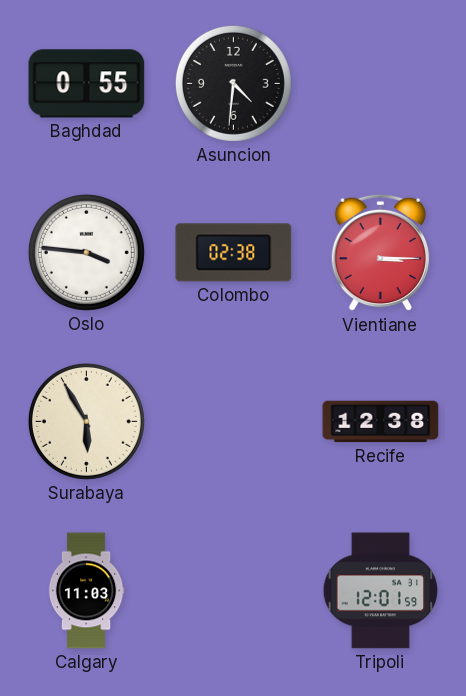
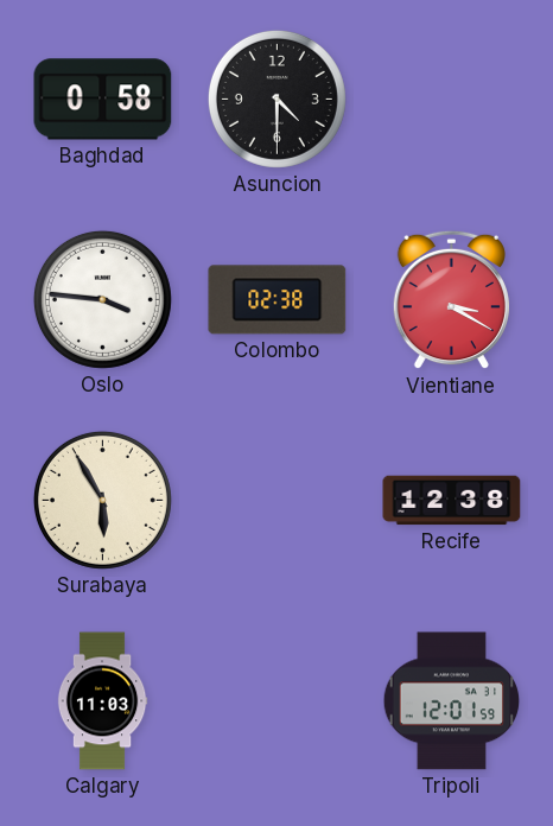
Baghdad: 0:55 -> 0:58
Asuncion: 4:31 -> 4:30
Vientiane: 3:15 -> 3:20
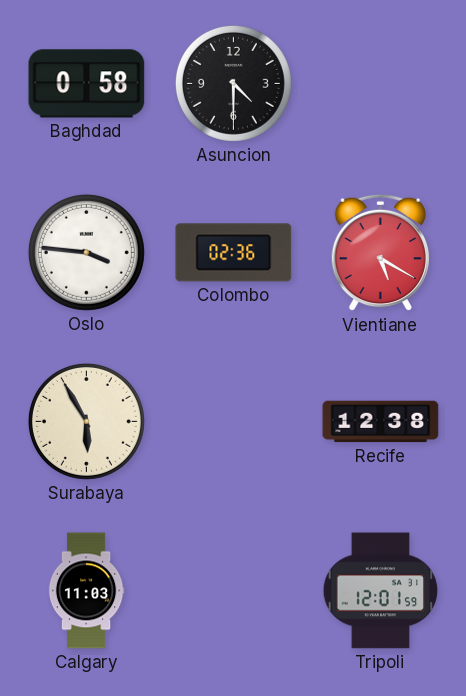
Colombo: 02:38 -> 02:36
Vientiane: 3:20 -> 5:20
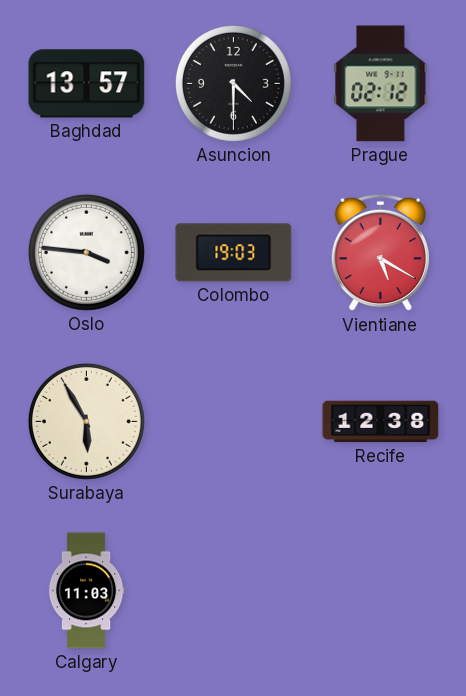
Baghdad: 0:58 -> 13:57
Prague: none -> 02:12
Colombo: 02:36 -> 19:03
Tripoli: 12:01 -> none
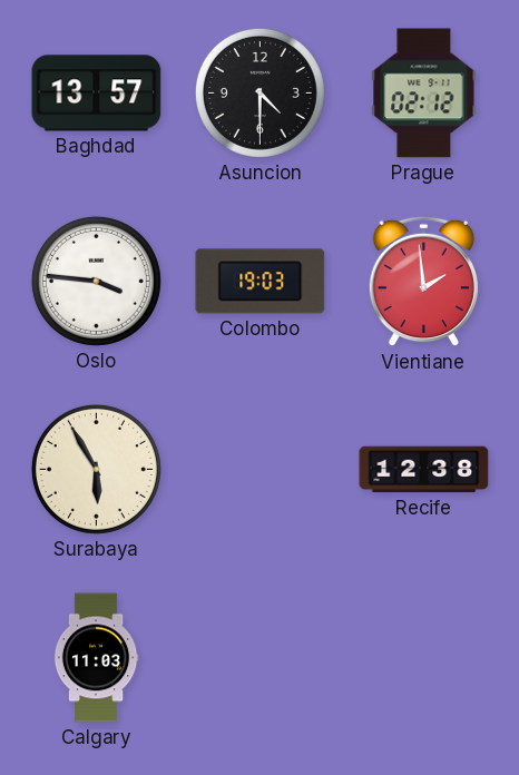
Vientiane: 5:20 -> 1:59
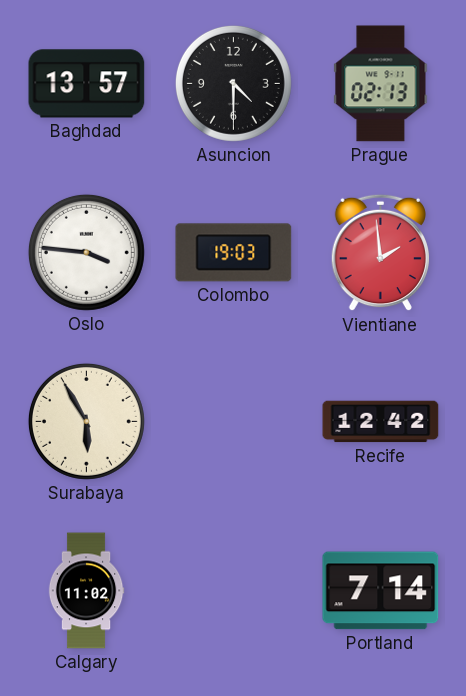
Prague: 02:12 -> 02:13
Recife: 12:38 -> 12:42
Calgary: 11:03 -> 11:02
Portland: none -> 7:14
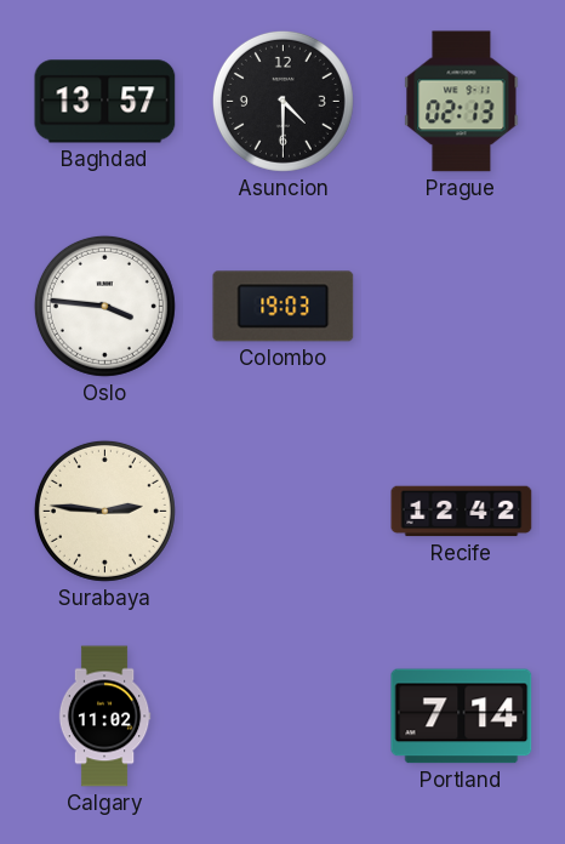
Vientiane: 1:59 -> none
Surabaya: 5:55 -> 2:46
